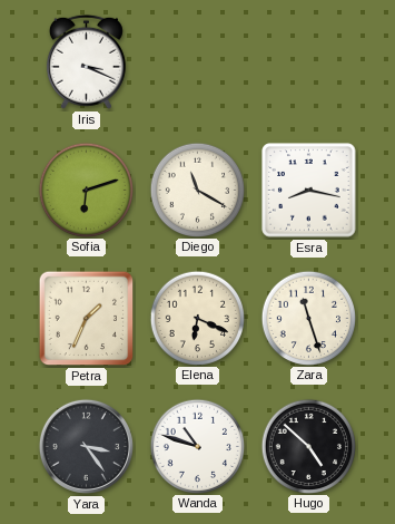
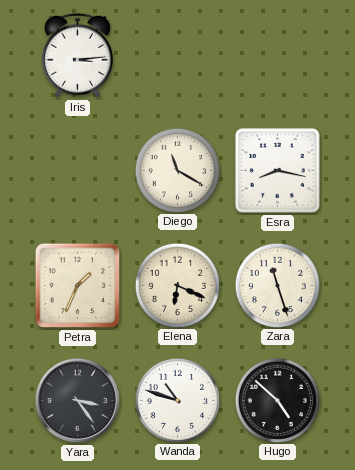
Iris: 3:19 -> 3:14
Sofia: 6:12 -> none
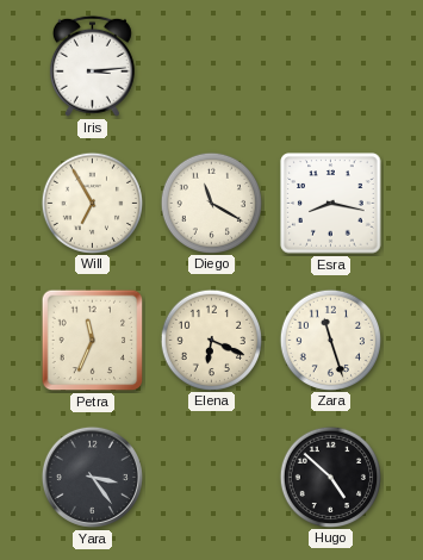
Will: none -> 6:55
Petra: 1:34 -> 11:34
Wanda: 10:48 -> none
